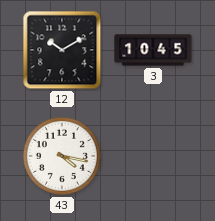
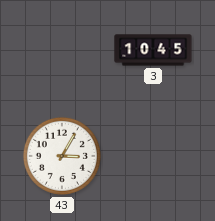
12: 10:10 -> none
43: 4:17 -> 3:05
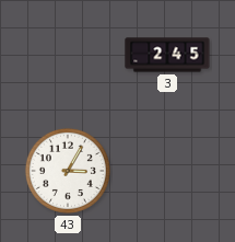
3: 10:45 -> 2:45
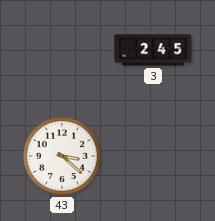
43: 3:05 -> 3:22
